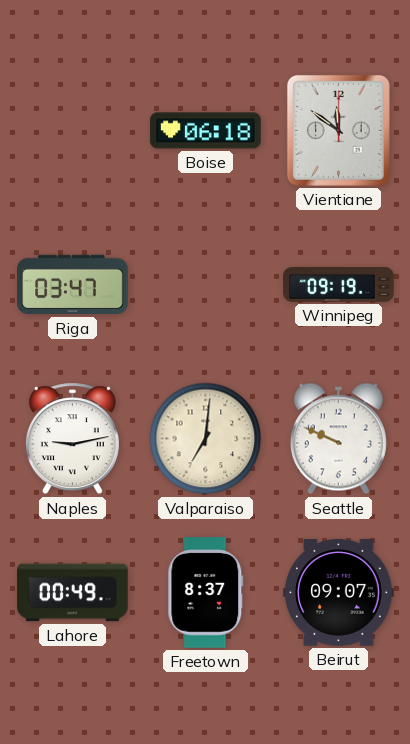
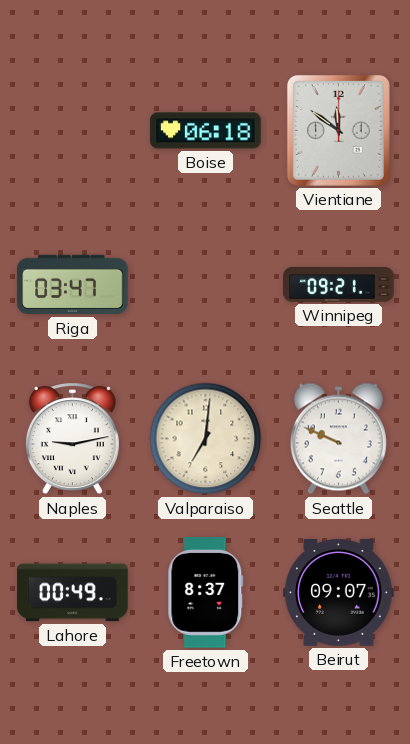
Winnipeg: 09:19 -> 09:21
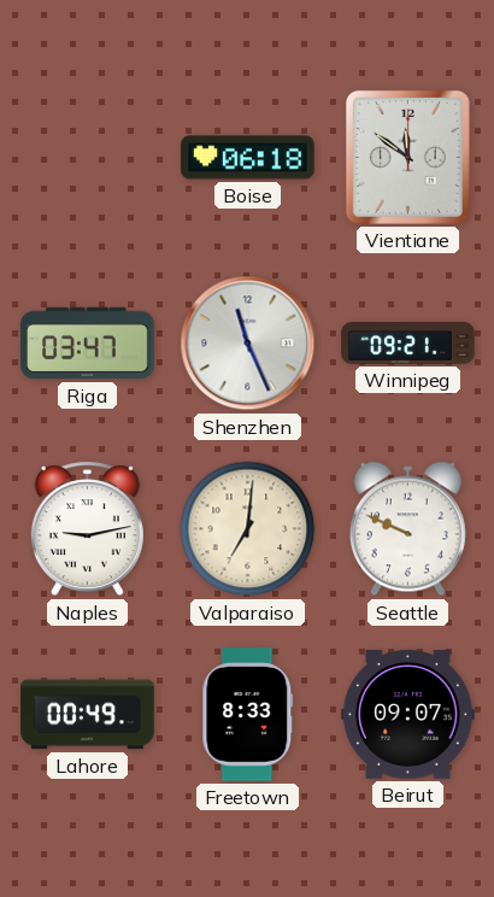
Shenzhen: none -> 11:26
Freetown: 8:37 -> 8:33
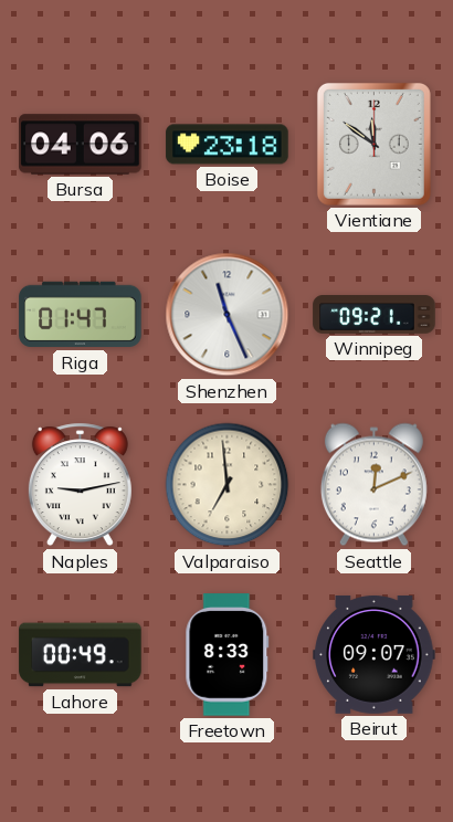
Bursa: none -> 04:06
Boise: 06:18 -> 23:18
Riga: 03:47 -> 01:47
Valparaiso: 7:01 -> 6:59
Seattle: 9:49 -> 12:11
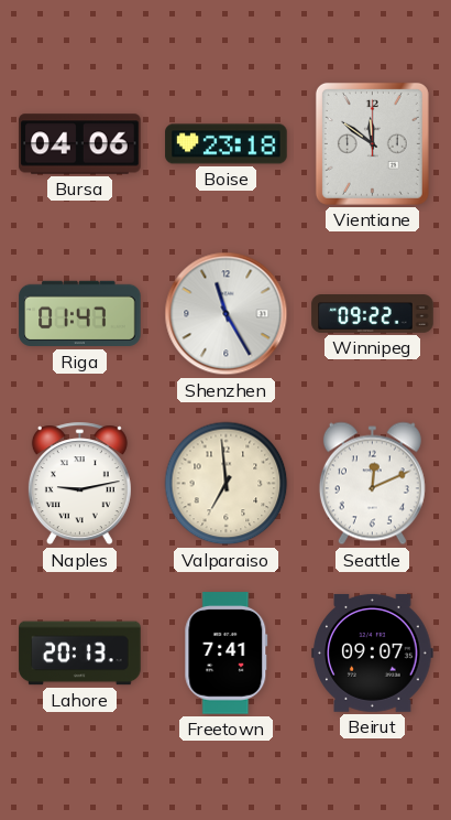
Shenzhen: 11:26 -> 11:25
Winnipeg: 09:21 -> 09:22
Lahore: 00:49 -> 20:13
Freetown: 8:33 -> 7:41
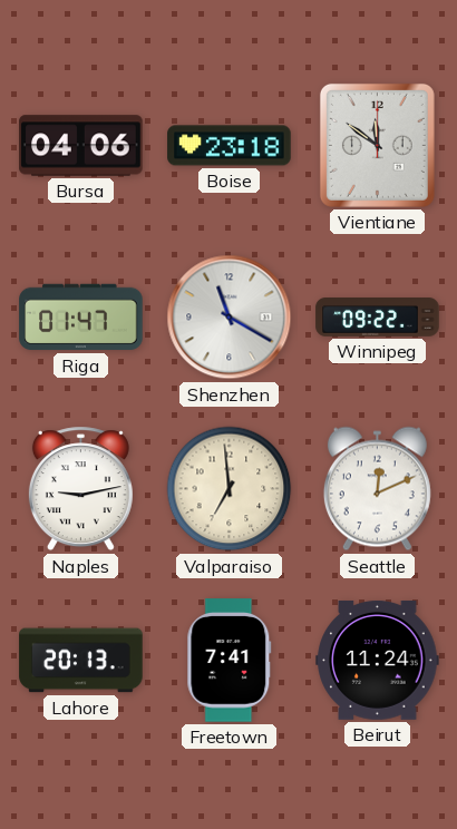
Shenzhen: 11:25 -> 11:20
Beirut: 09:07 -> 11:24
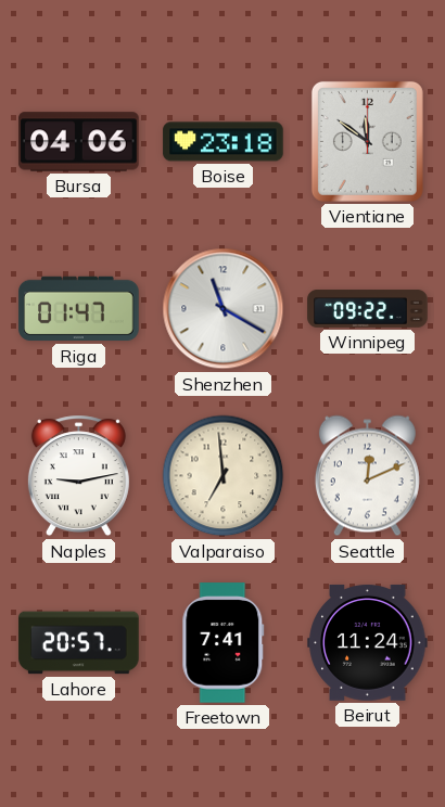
Lahore: 20:13 -> 20:57
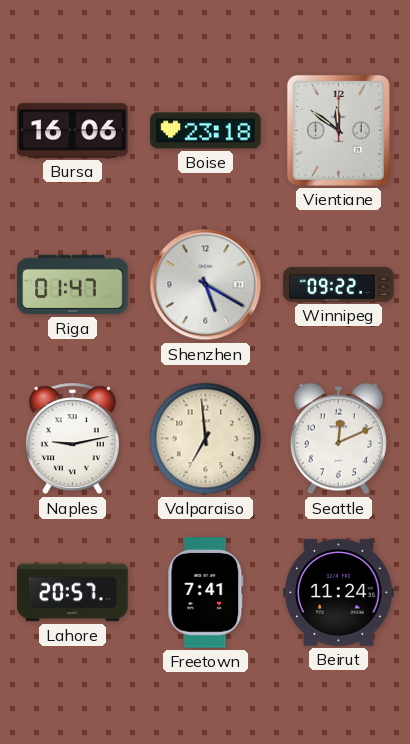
Bursa: 04:06 -> 16:06
Shenzhen: 11:20 -> 5:20
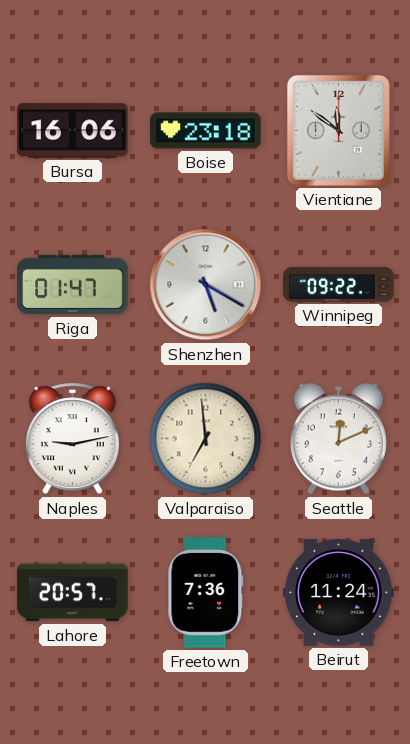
Freetown: 7:41 -> 7:36
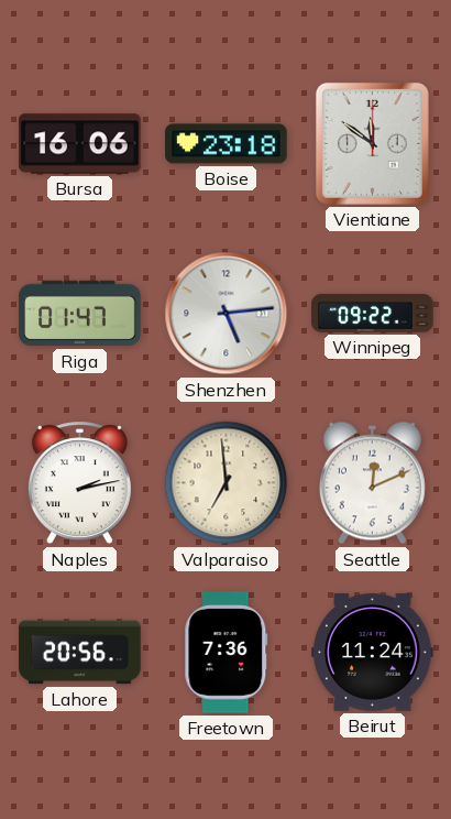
Shenzhen: 5:20 -> 5:14
Naples: 9:13 -> 2:13
Lahore: 20:57 -> 20:56
